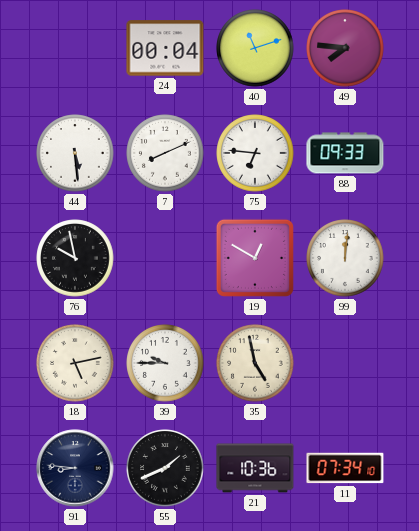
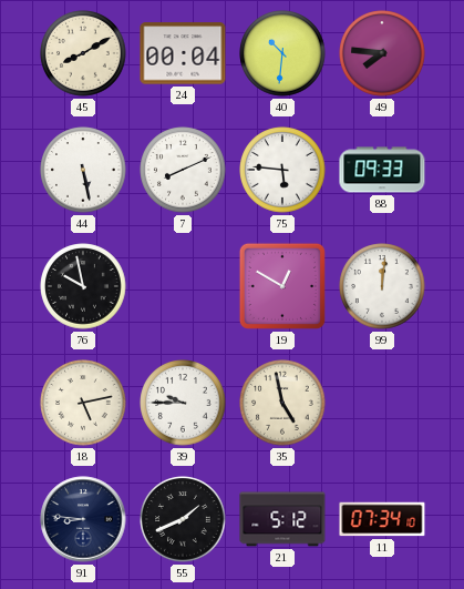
45: none -> 8:10
40: 11:12 -> 10:31
44: 5:29 -> 5:28
75: 6:46 -> 5:46
21: 10:36 -> 5:12
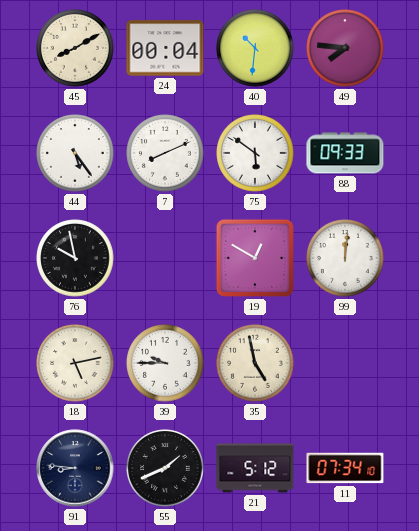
44: 5:28 -> 5:24
75: 5:46 -> 5:51
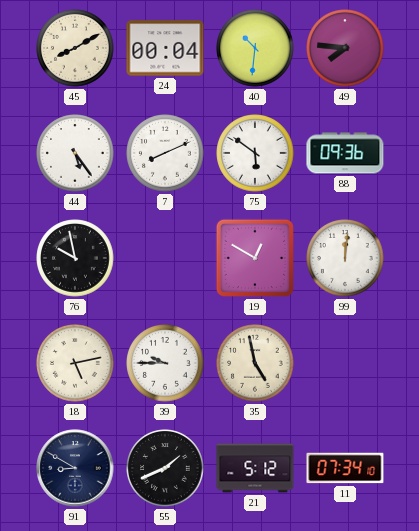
88: 09:33 -> 09:36
91: 8:46 -> 8:50
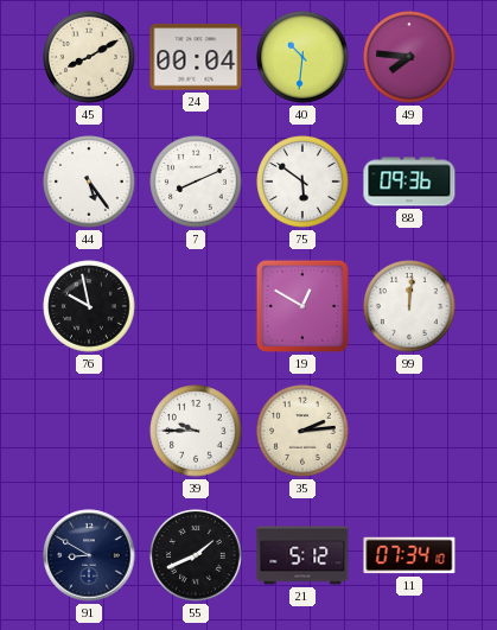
18: 5:13 -> none
35: 4:58 -> 2:14
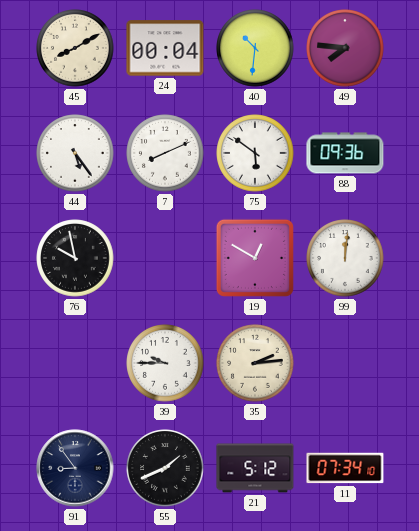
91: 8:50 -> 8:54
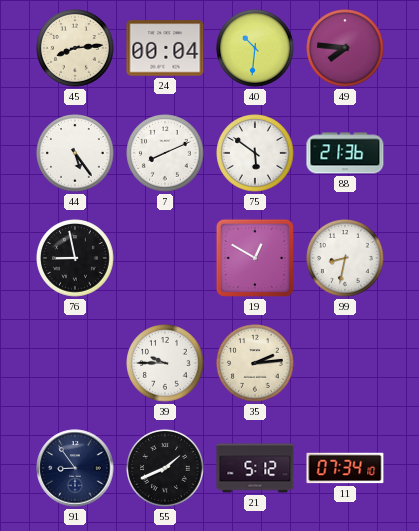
45: 8:10 -> 8:14
88: 09:36 -> 21:36
76: 9:58 -> 8:58
99: 12:01 -> 8:32
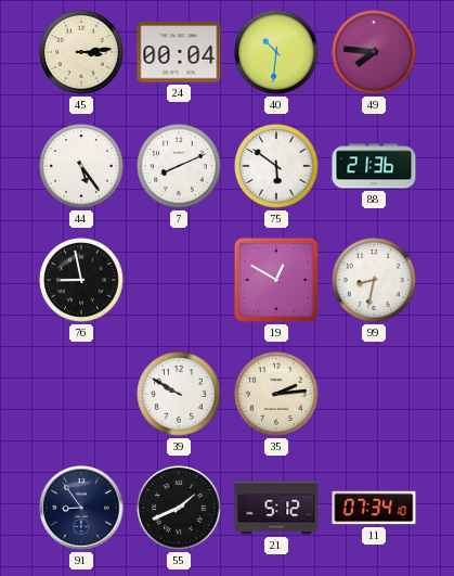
45: 8:14 -> 3:14
39: 9:45 -> 9:50
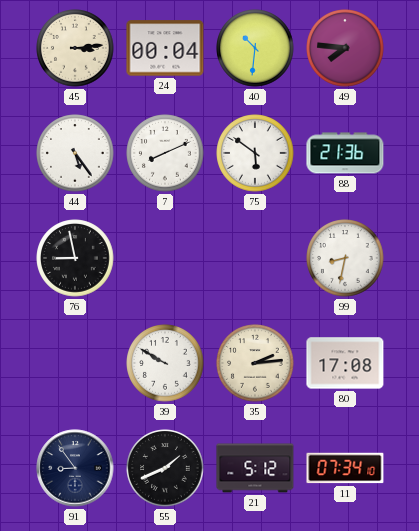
19: 12:50 -> none
80: none -> 17:08
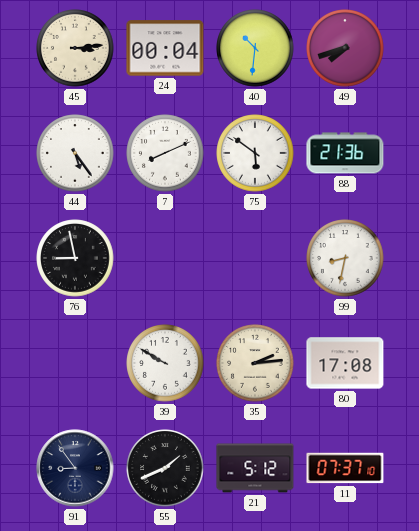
49: 7:46 -> 7:42
11: 07:34 -> 07:37
